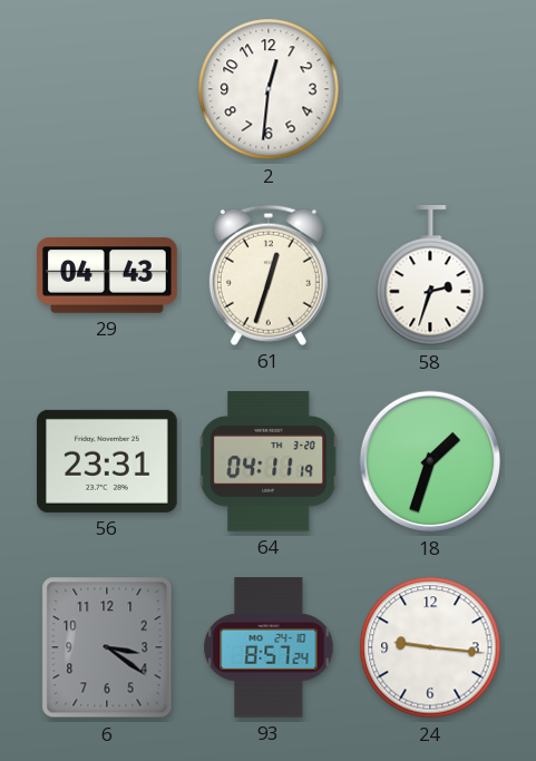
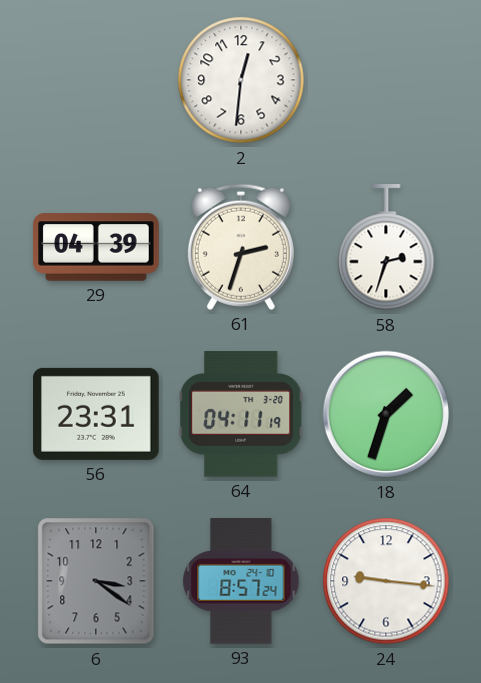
29: 04:43 -> 04:39
61: 12:33 -> 2:33
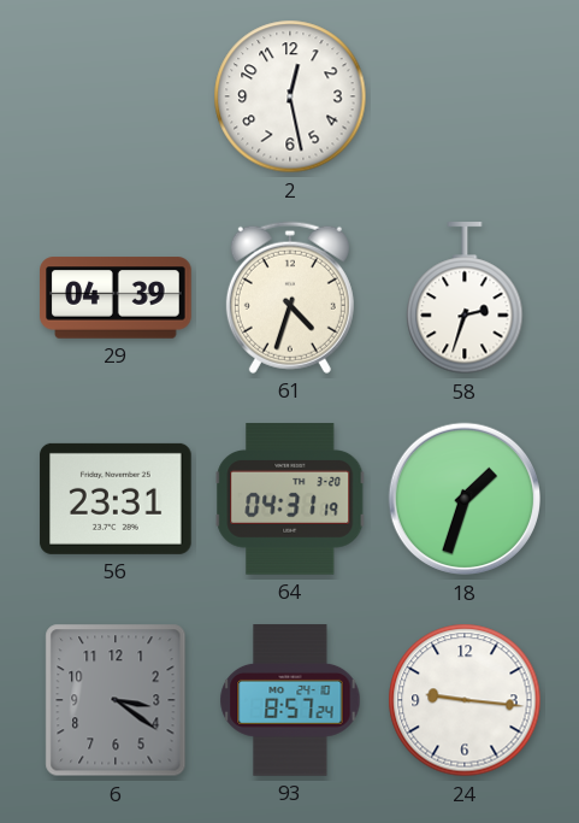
2: 12:31 -> 12:28
61: 2:33 -> 4:33
64: 04:11 -> 04:31
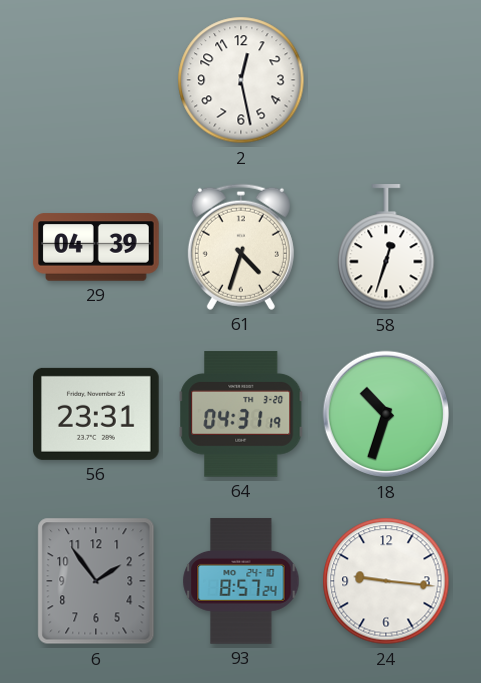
58: 2:33 -> 12:33
18: 1:33 -> 10:33
6: 3:21 -> 1:54
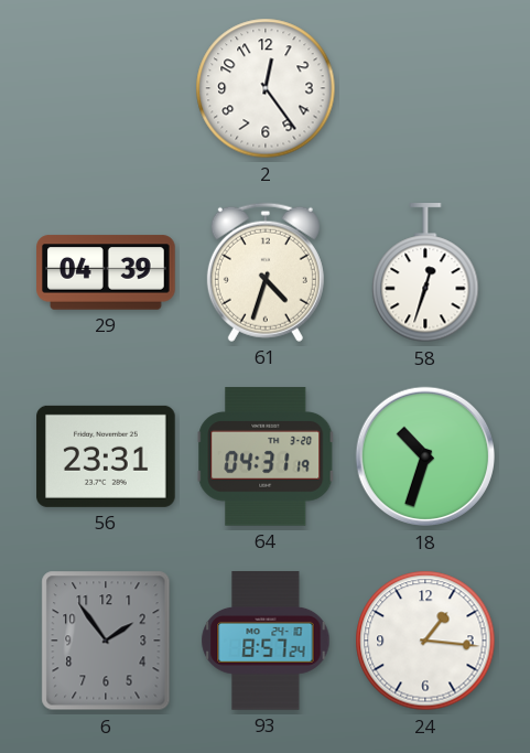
2: 12:28 -> 12:24
24: 9:16 -> 1:16
